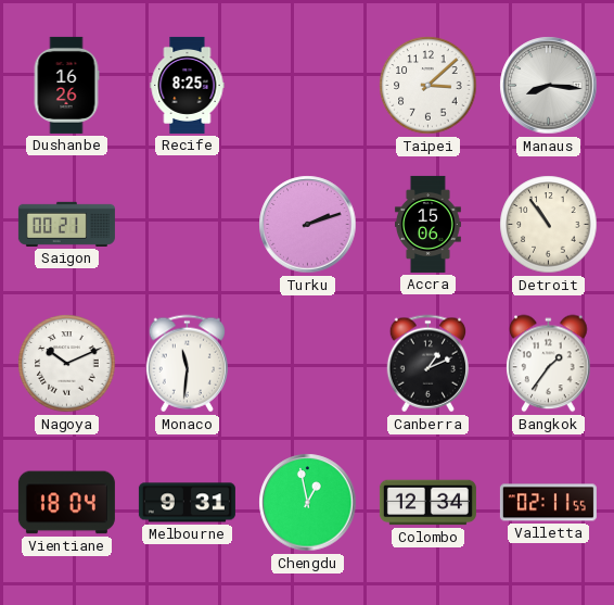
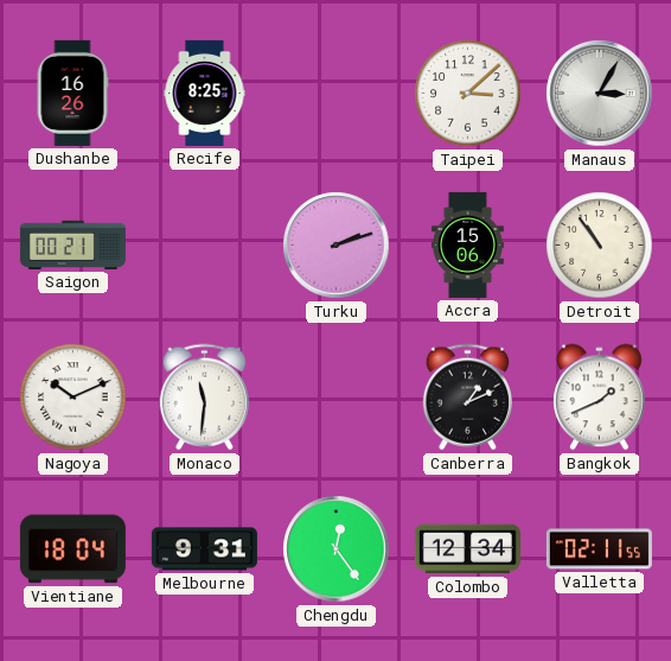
Manaus: 8:16 -> 3:05
Bangkok: 1:36 -> 1:41
Chengdu: 12:58 -> 12:24
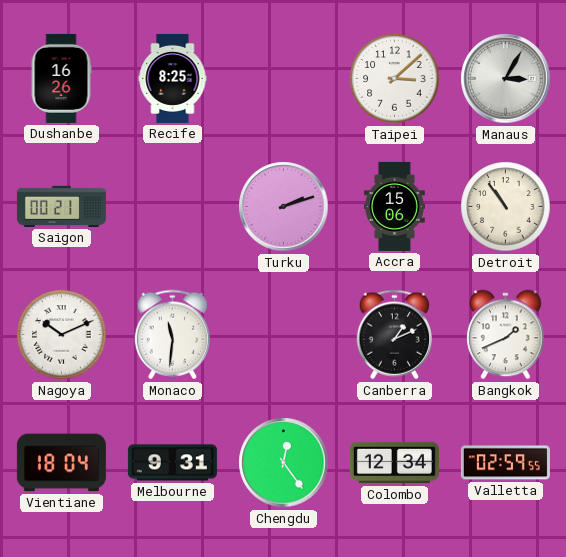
Valletta: 02:11 -> 02:59
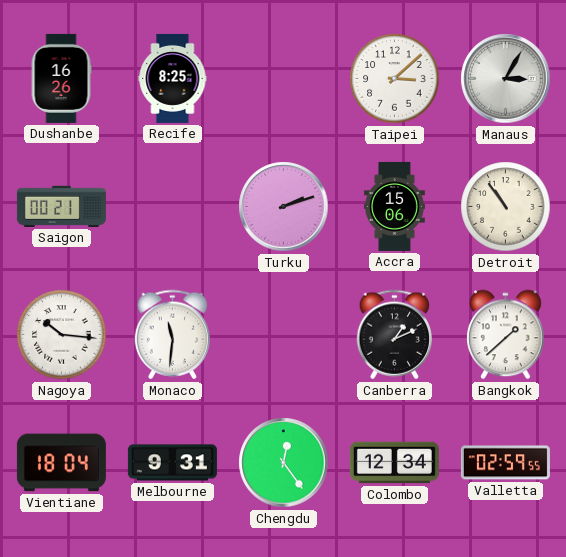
Nagoya: 10:11 -> 10:16
Bangkok: 1:41 -> 1:38
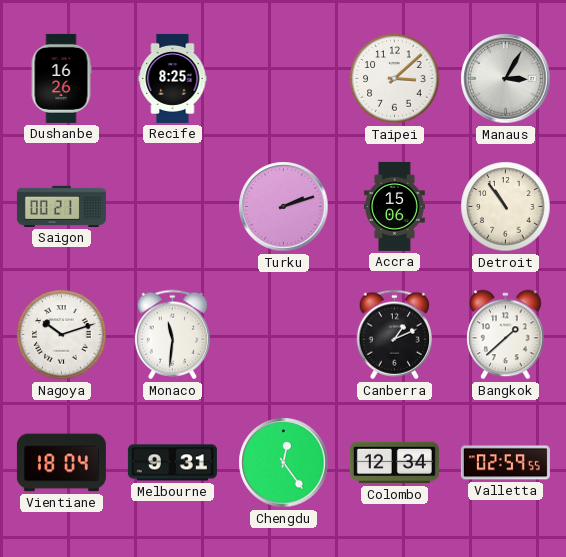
Nagoya: 10:16 -> 10:12
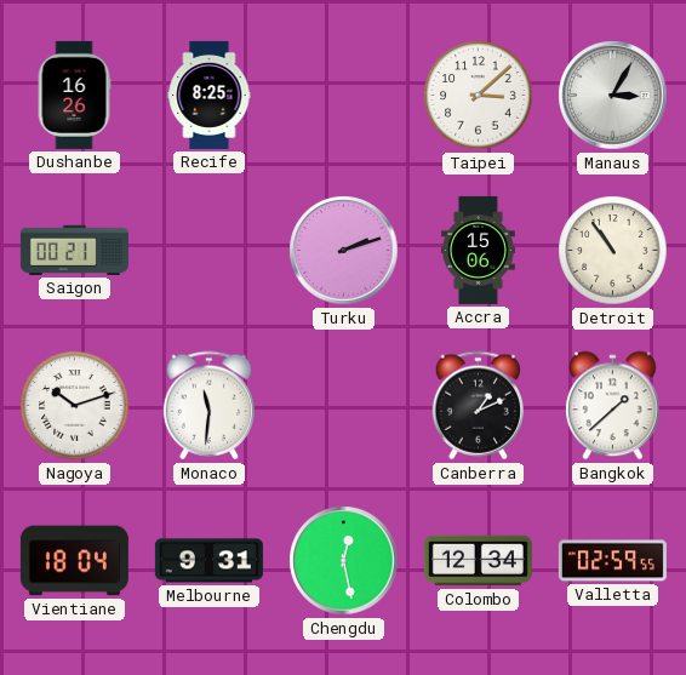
Chengdu: 12:24 -> 12:28
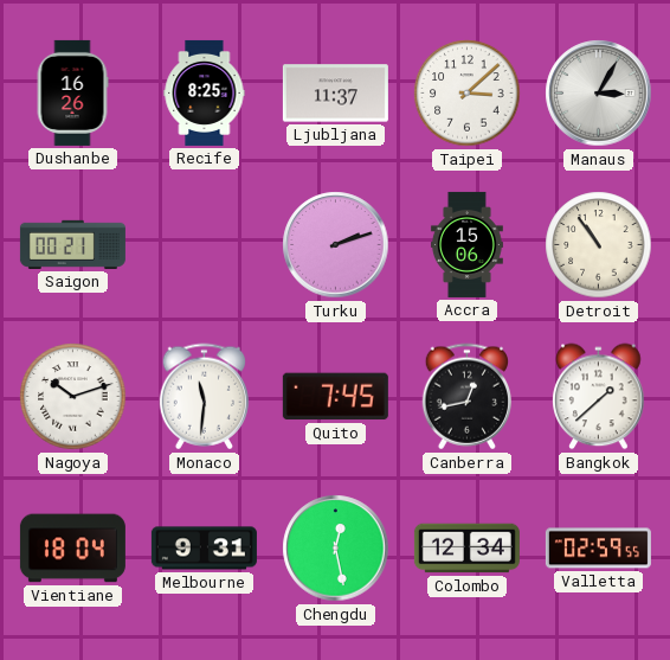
Ljubljana: none -> 11:37
Quito: none -> 7:45
Canberra: 1:11 -> 12:43
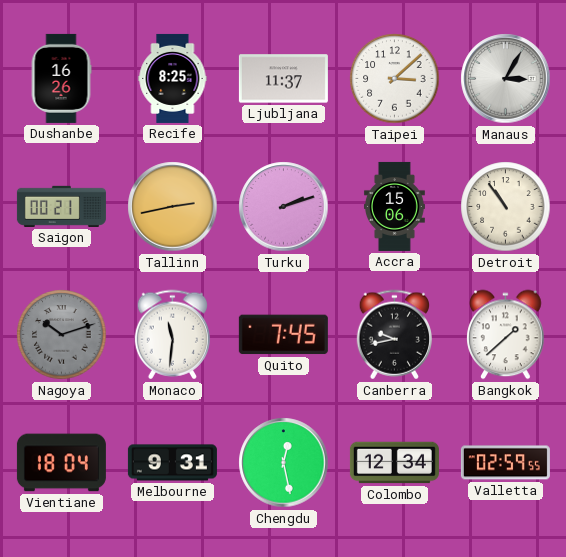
Tallinn: none -> 2:43
Nagoya dial: white -> grey
Canberra: 12:43 -> 9:43
